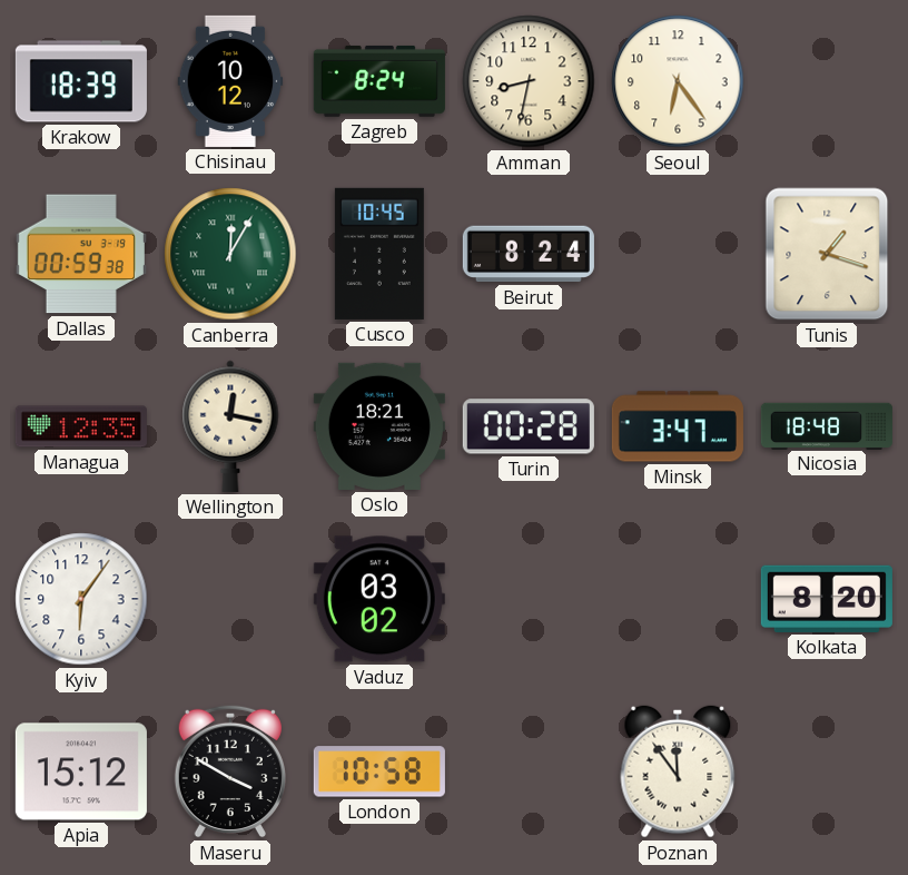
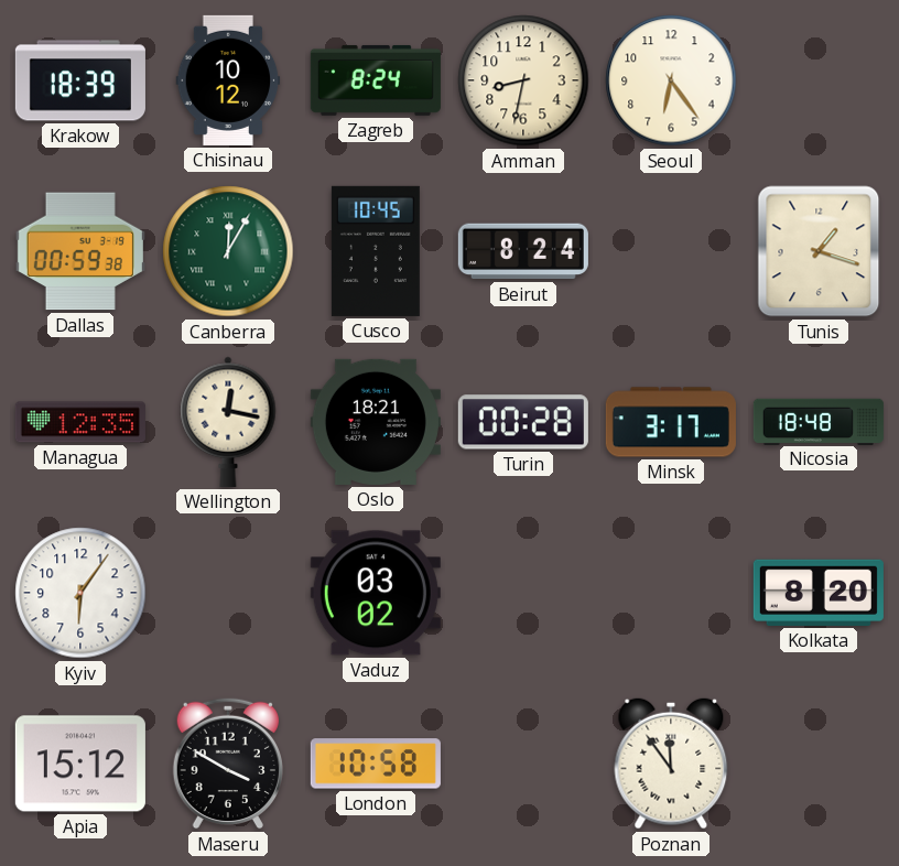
Minsk: 3:47 -> 3:17
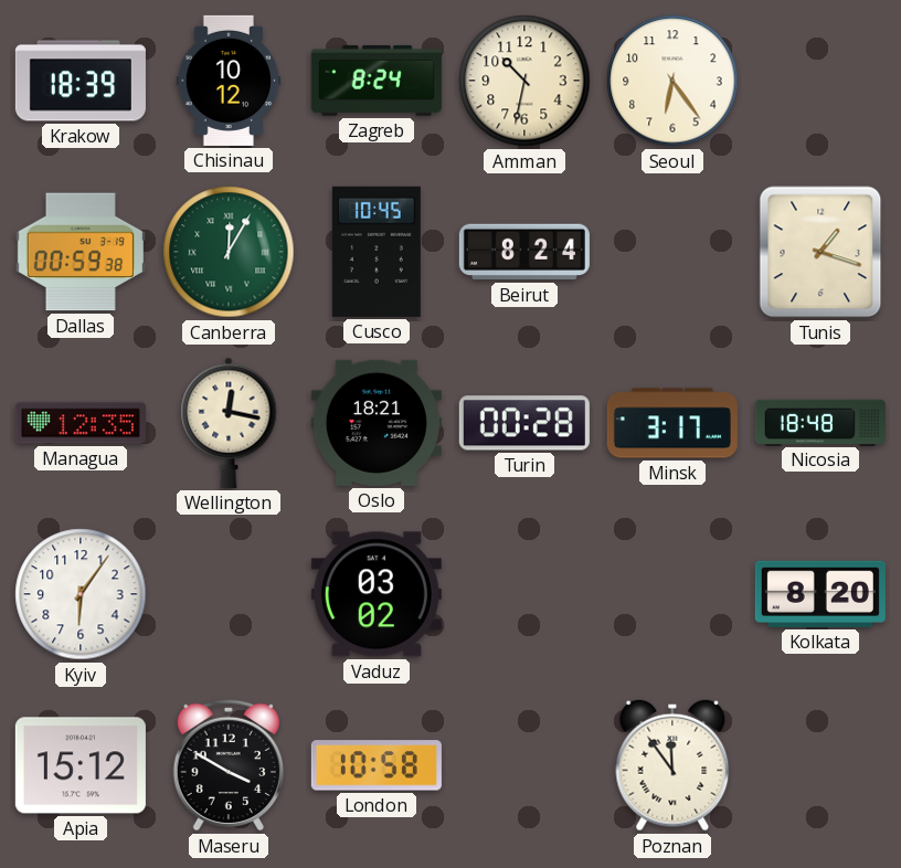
Amman: 8:32 -> 10:32
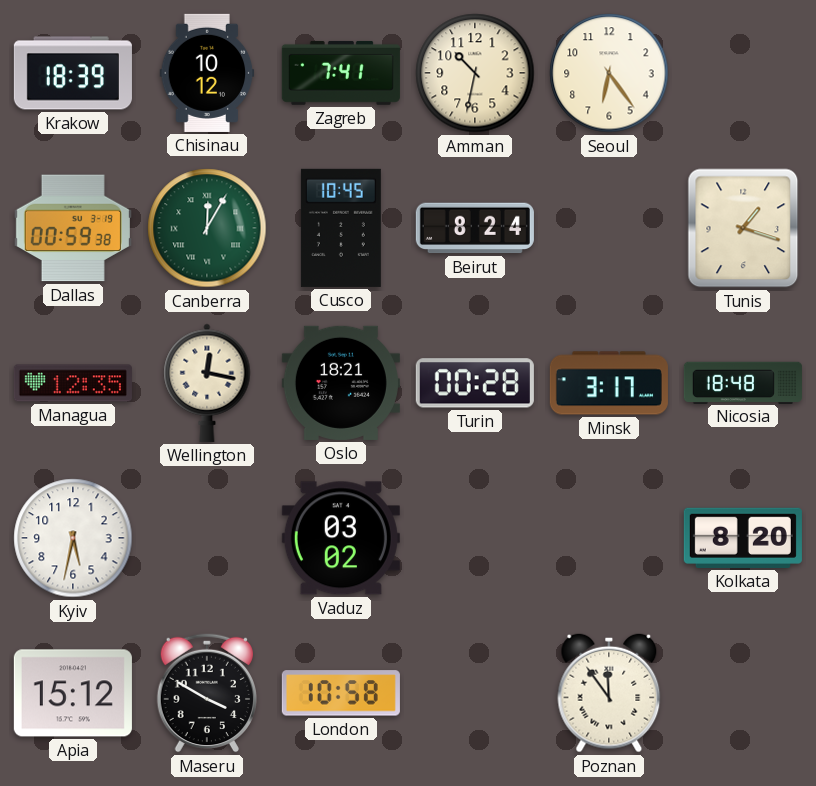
Zagreb: 8:24 -> 7:41
Kyiv: 6:06 -> 5:32
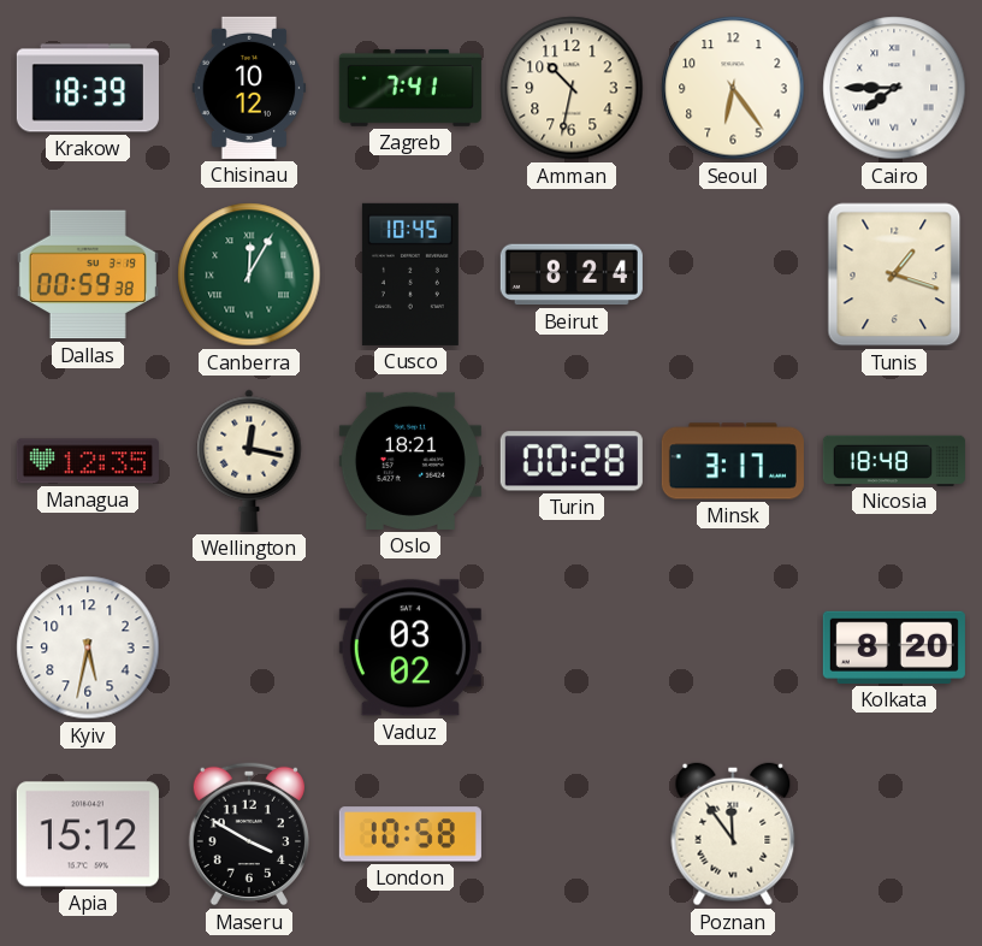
Cairo: none -> 7:45
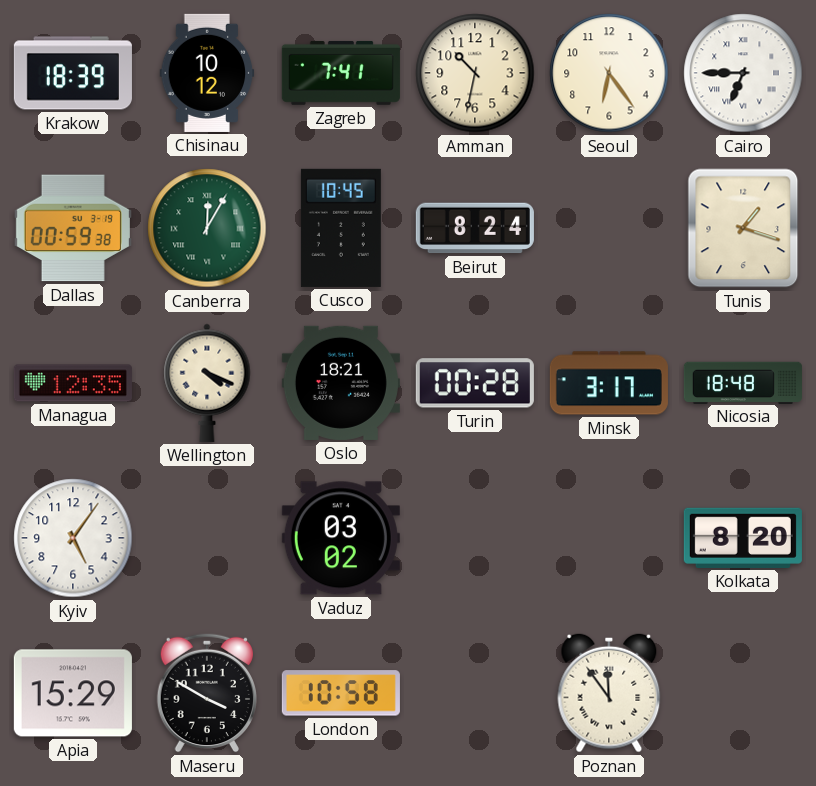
Cairo: 7:45 -> 6:45
Wellington: 12:17 -> 4:19
Kyiv: 5:32 -> 5:06
Apia: 15:12 -> 15:29
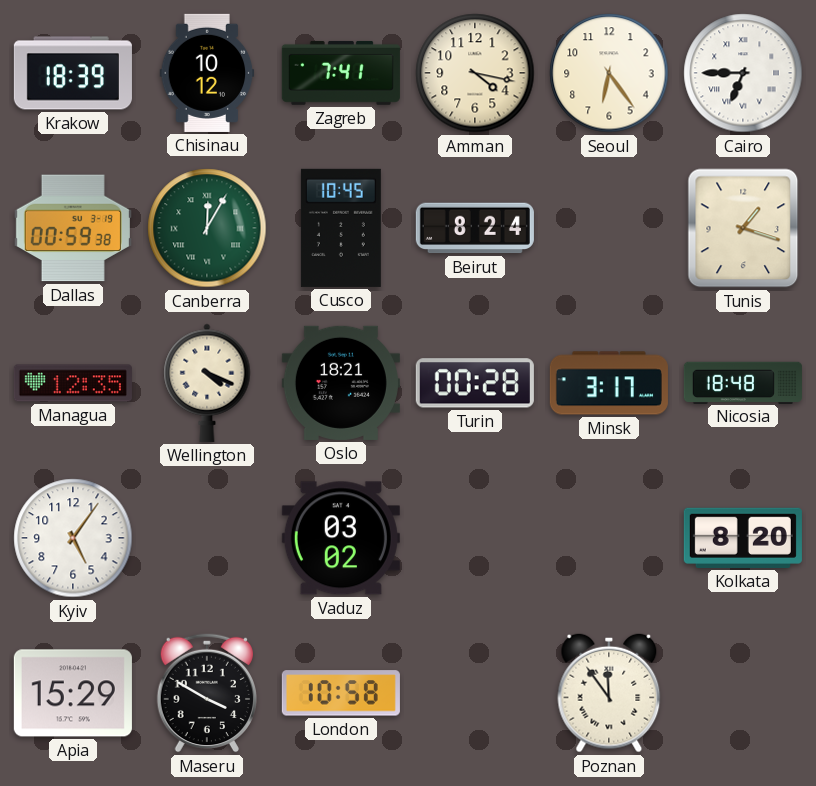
Amman: 10:32 -> 4:17
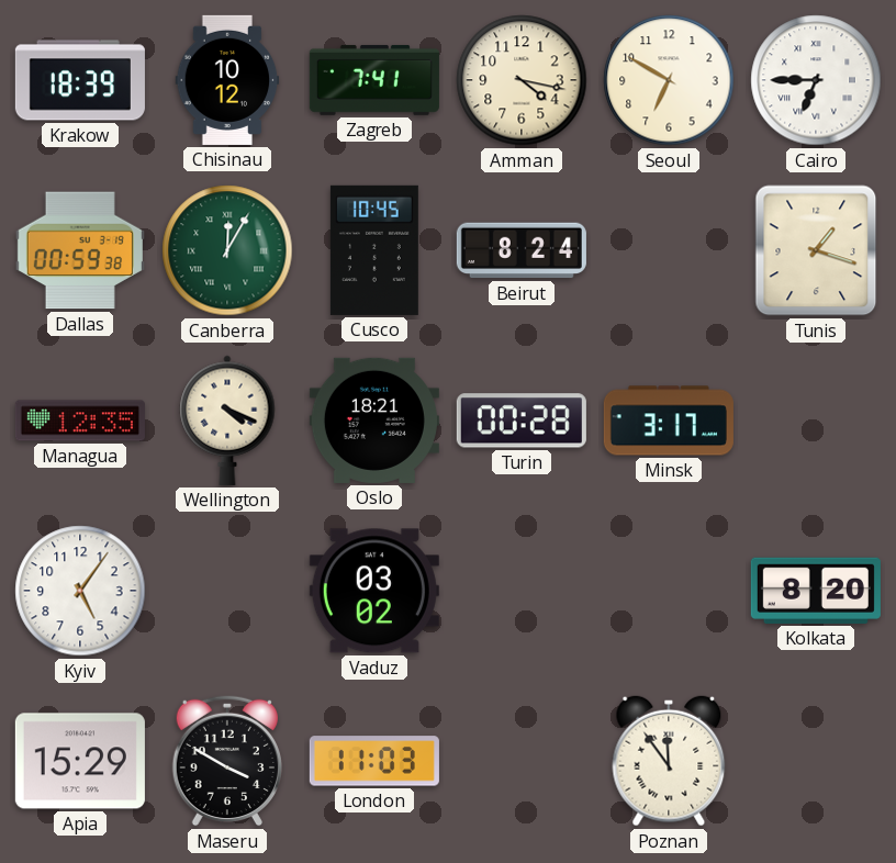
Seoul: 6:24 -> 6:50
Nicosia: 18:48 -> none
London: 10:58 -> 11:03
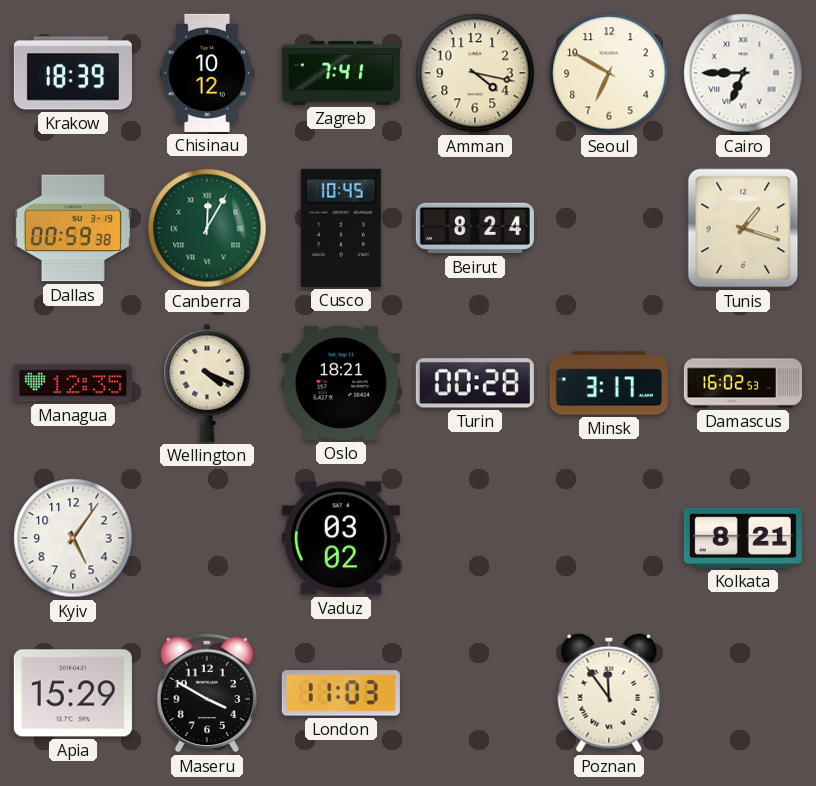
Damascus: none -> 16:02
Kolkata: 8:20 -> 8:21
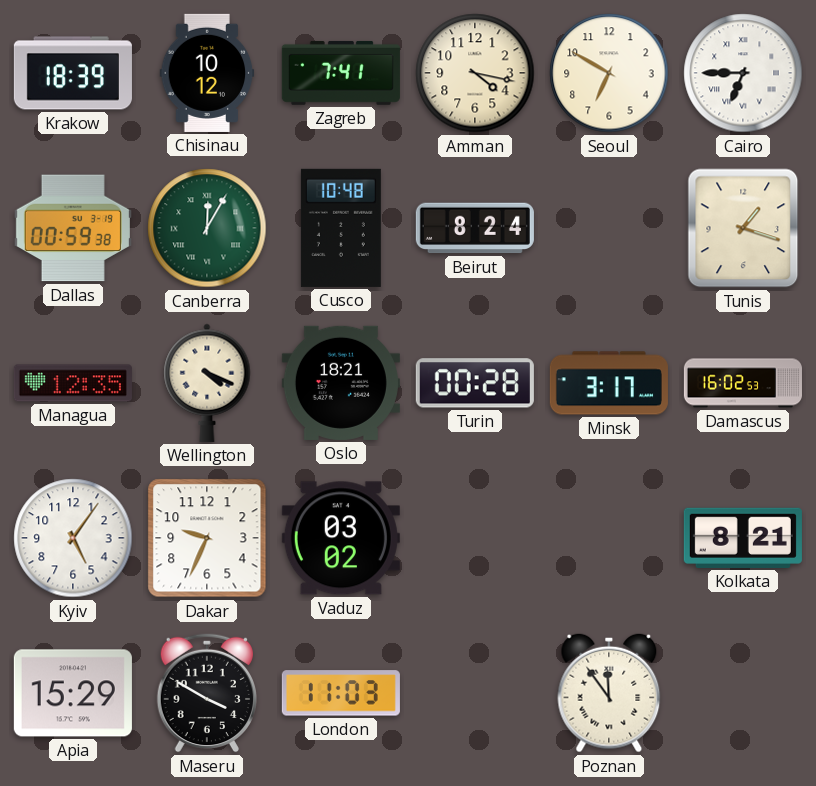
Cusco: 10:45 -> 10:48
Dakar: none -> 9:34
